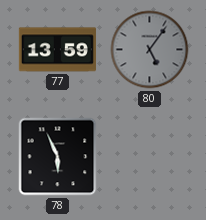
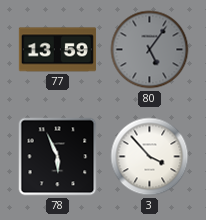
3: none -> 3:53
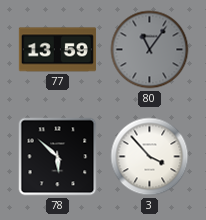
80: 5:06 -> 11:06
78: 5:56 -> 5:52
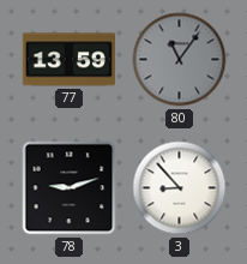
78: 5:52 -> 9:12
3: 3:53 -> 8:53
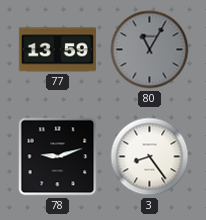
80: 11:06 -> 11:05
3: 8:53 -> 8:24
